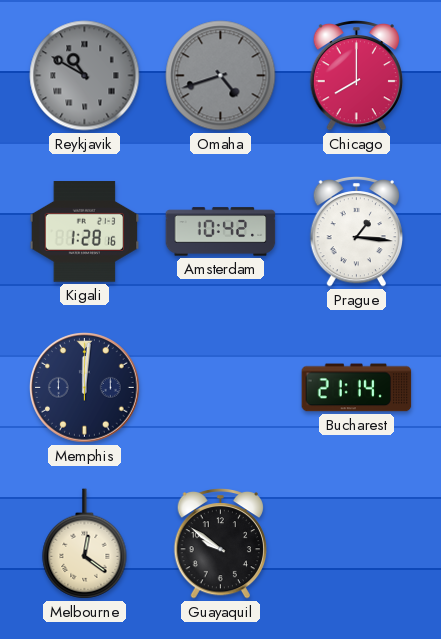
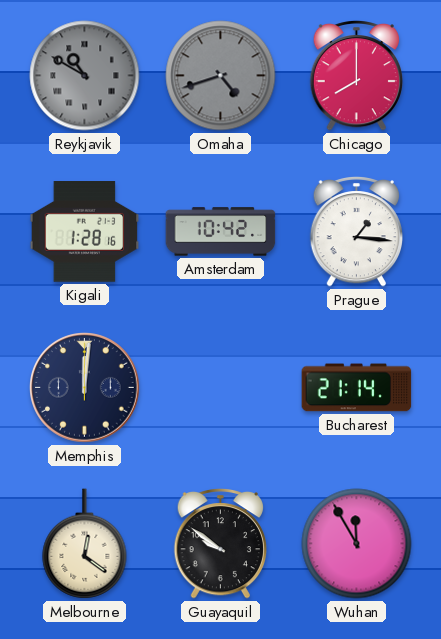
Wuhan: none -> 11:55
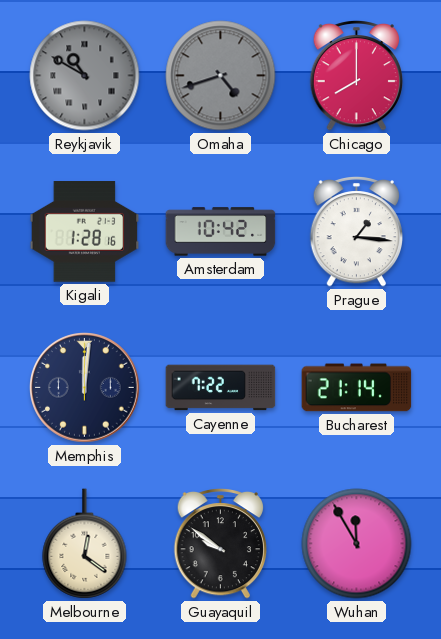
Cayenne: none -> 7:22
